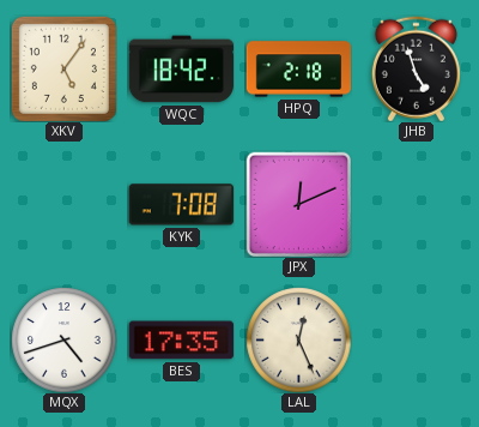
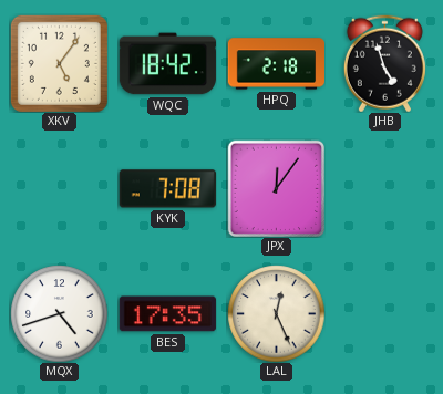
JPX: 12:11 -> 12:06
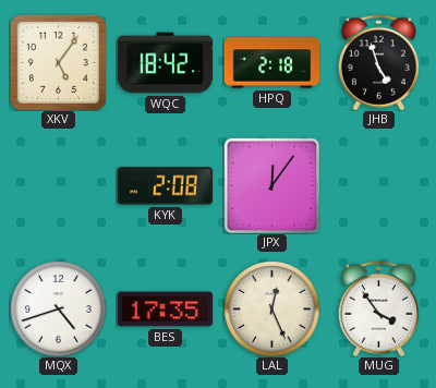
KYK: 7:08 -> 2:08
MUG: none -> 3:54
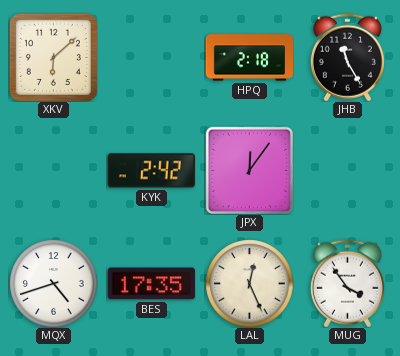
XKV: 5:06 -> 6:08
WQC: 18:42 -> none
JHB: 4:57 -> 11:25
KYK: 2:08 -> 2:42
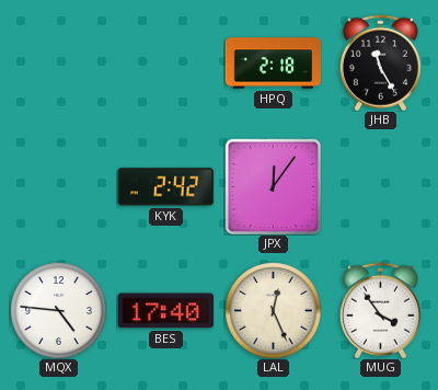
XKV: 6:08 -> none
MQX: 4:42 -> 4:46
BES: 17:35 -> 17:40
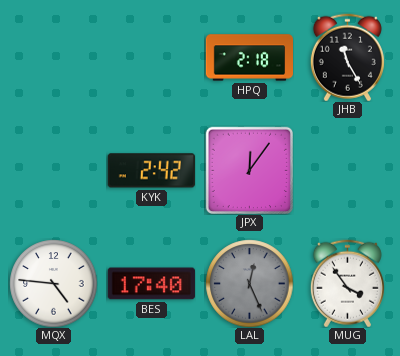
LAL dial: cream -> grey
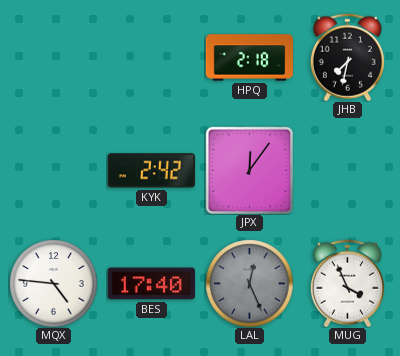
JHB: 11:25 -> 7:32
MUG: 3:54 -> 3:56
